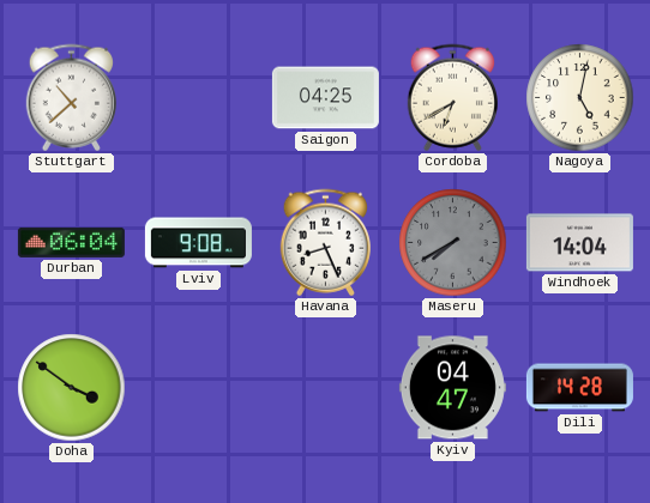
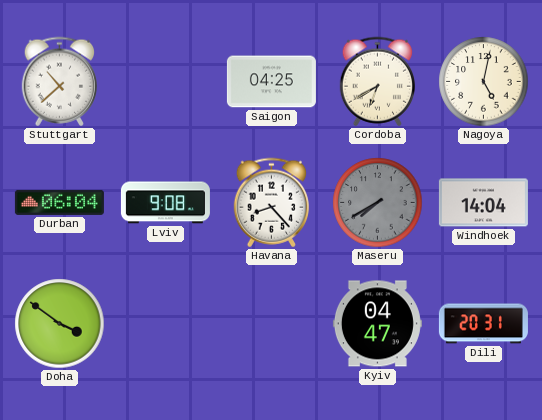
Havana: 8:26 -> 8:23
Dili: 14:28 -> 20:31
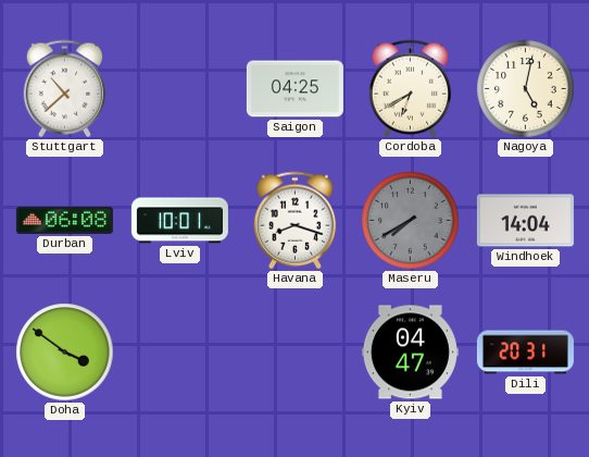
Durban: 06:04 -> 06:08
Lviv: 9:08 -> 10:01
Havana: 8:23 -> 8:18
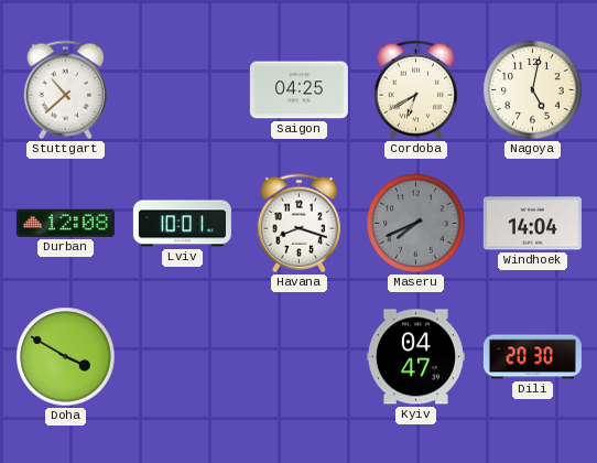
Durban: 06:08 -> 12:08
Maseru: 7:40 -> 7:41
Doha: 3:51 -> 3:50
Dili: 20:31 -> 20:30
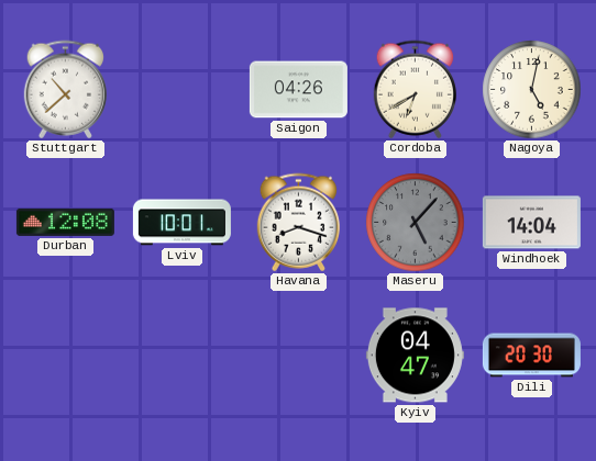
Saigon: 04:25 -> 04:26
Maseru: 7:41 -> 5:07
Doha: 3:50 -> none
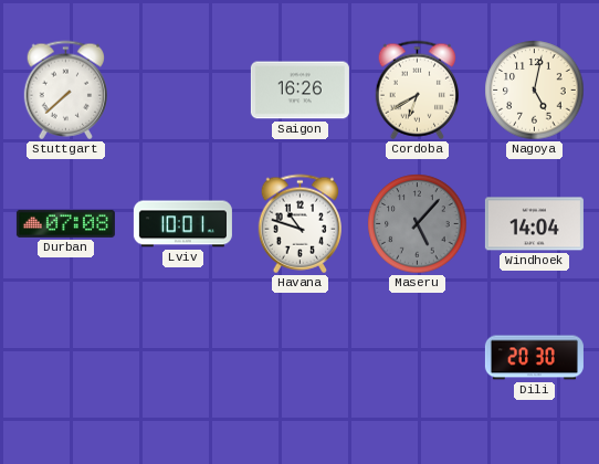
Stuttgart: 10:38 -> 7:38
Saigon: 04:26 -> 16:26
Durban: 12:08 -> 07:08
Havana: 8:18 -> 10:48
Kyiv: 04:47 -> none
